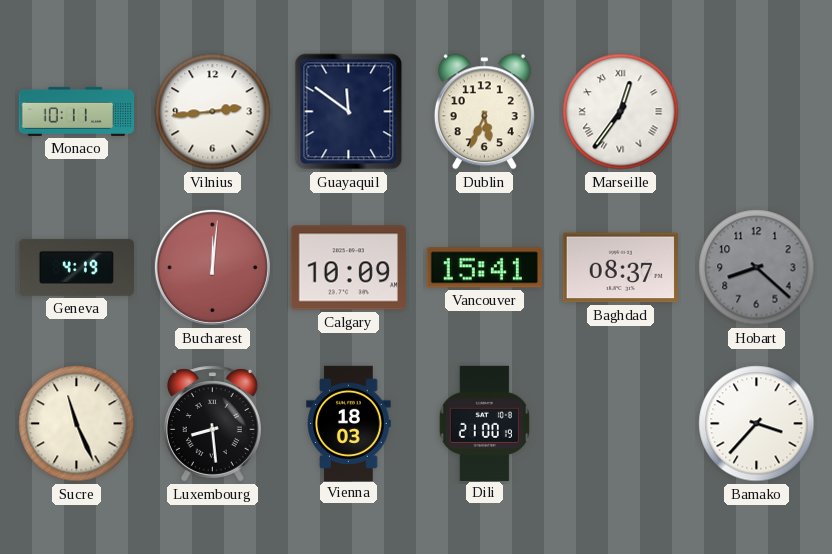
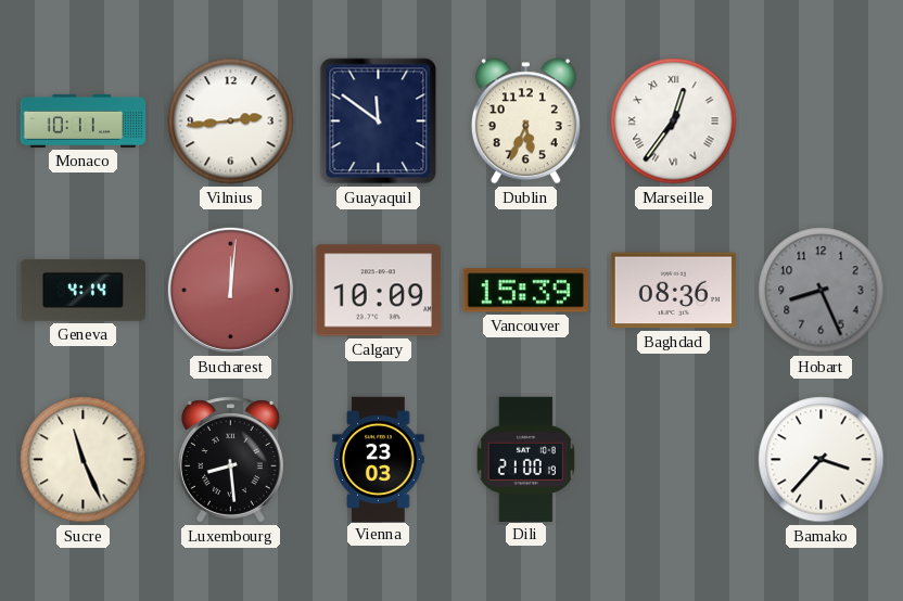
Geneva: 4:19 -> 4:14
Vancouver: 15:41 -> 15:39
Baghdad: 08:37 -> 08:36
Hobart: 8:22 -> 8:26
Vienna: 18:03 -> 23:03
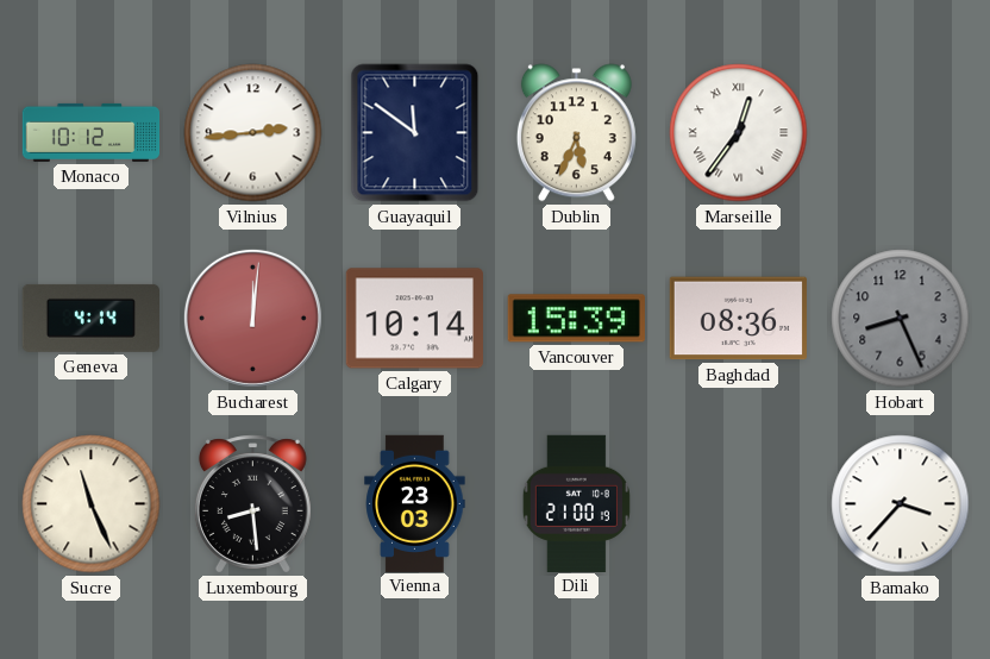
Monaco: 10:11 -> 10:12
Calgary: 10:09 -> 10:14
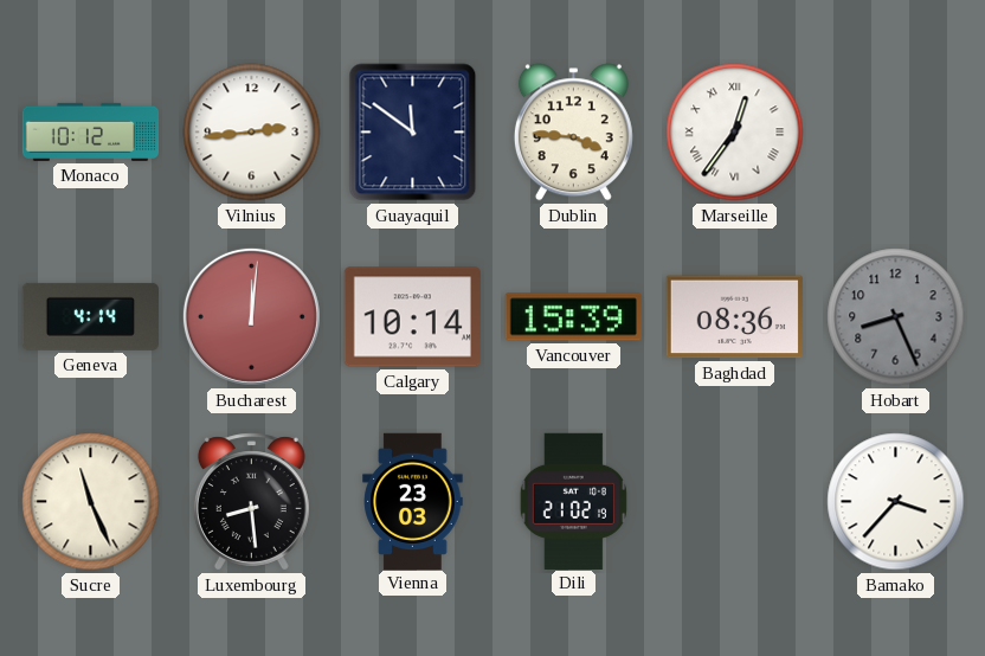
Dublin: 5:34 -> 3:46
Dili: 21:00 -> 21:02
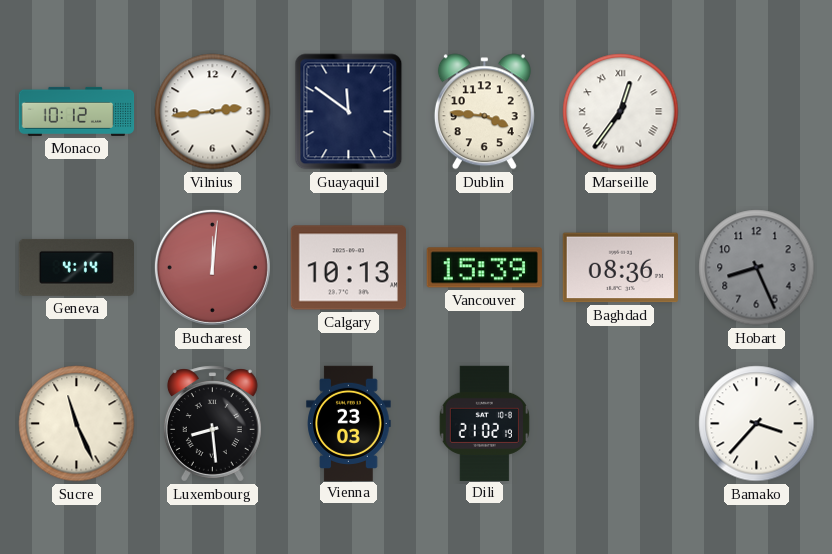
Calgary: 10:14 -> 10:13
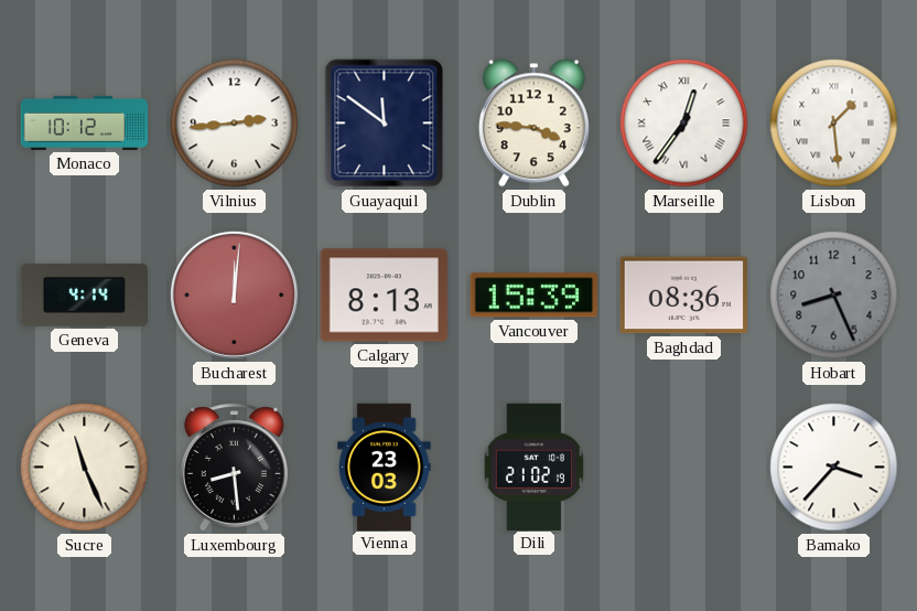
Lisbon: none -> 1:29
Calgary: 10:13 -> 8:13
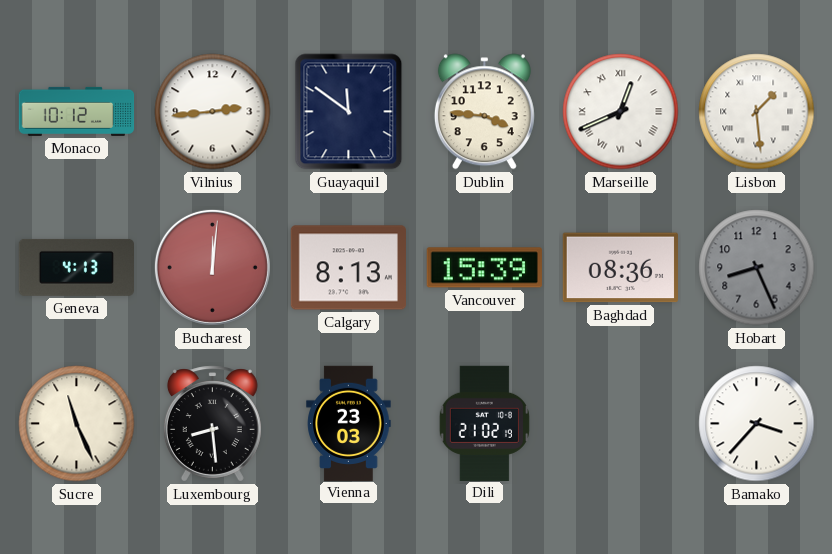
Marseille: 12:36 -> 12:41
Geneva: 4:14 -> 4:13
